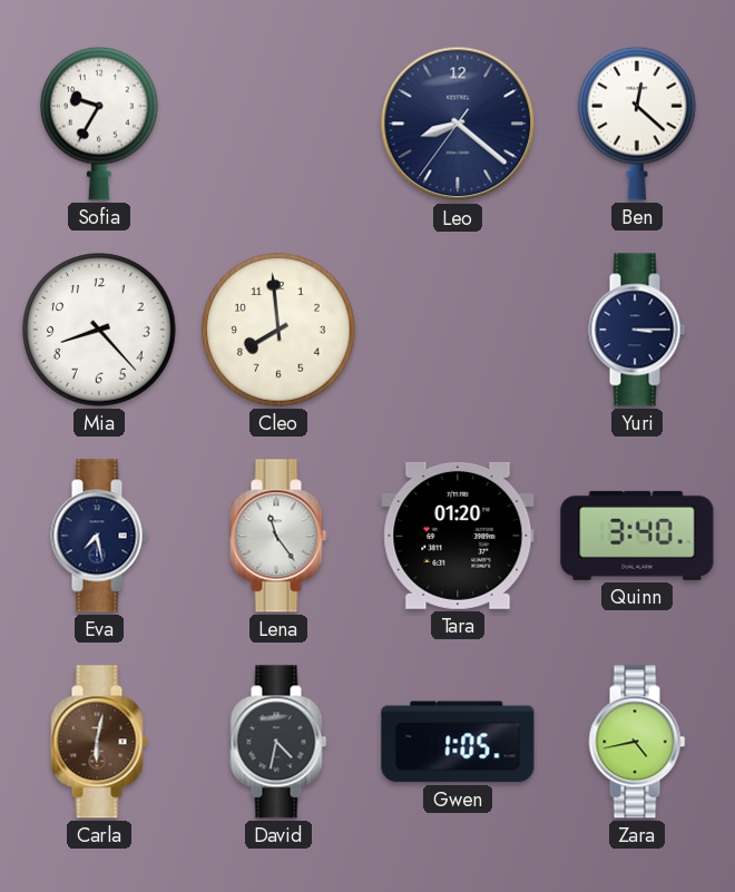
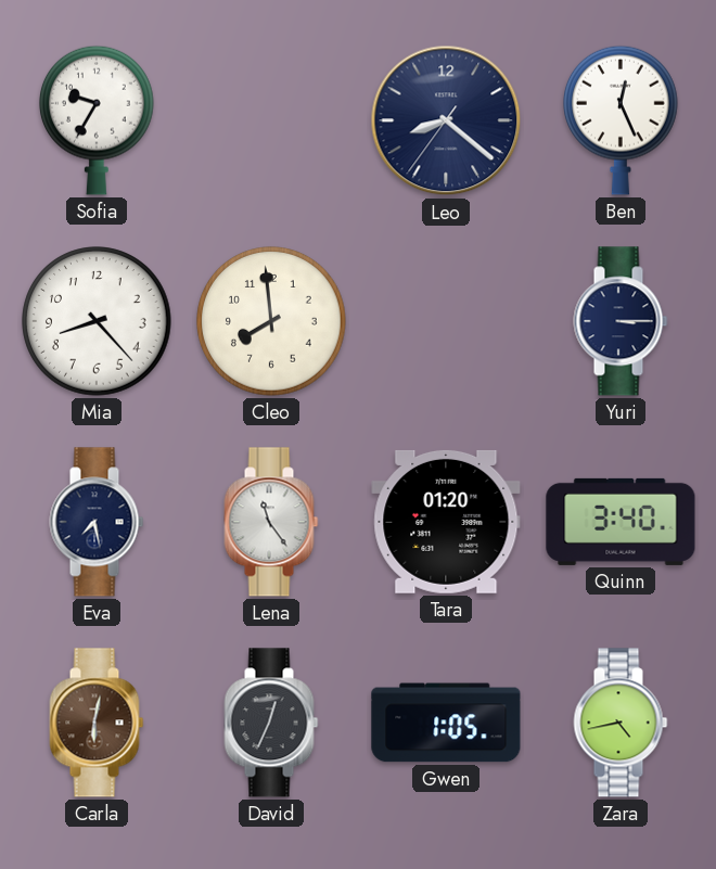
Ben: 12:22 -> 12:26
David: 4:32 -> 12:34
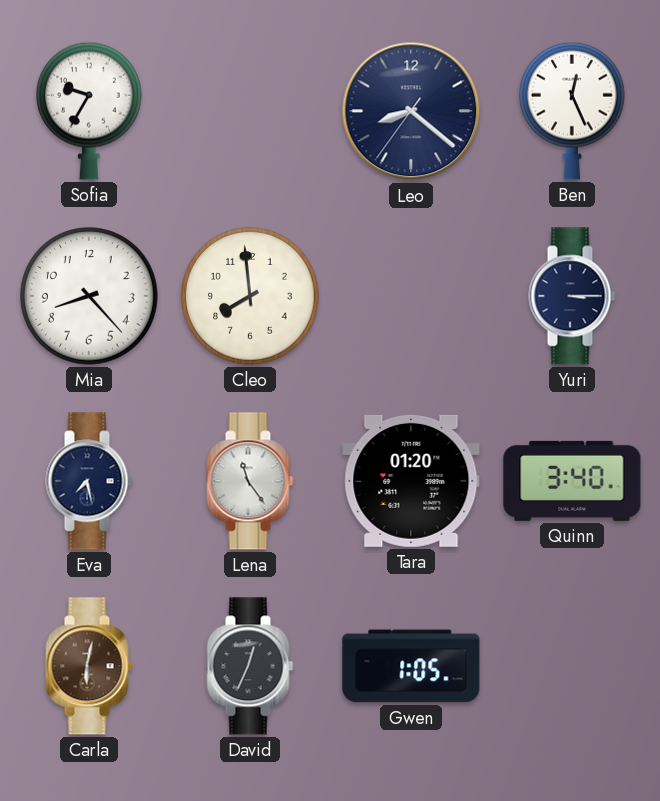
Zara: 4:43 -> none
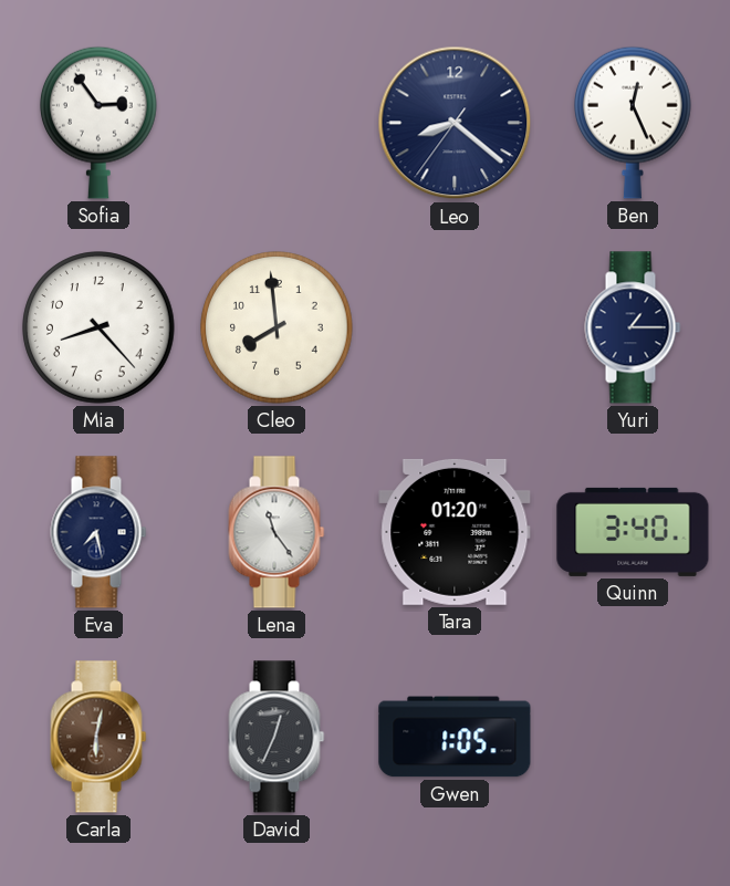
Sofia: 9:35 -> 2:54
Yuri: 3:15 -> 1:15
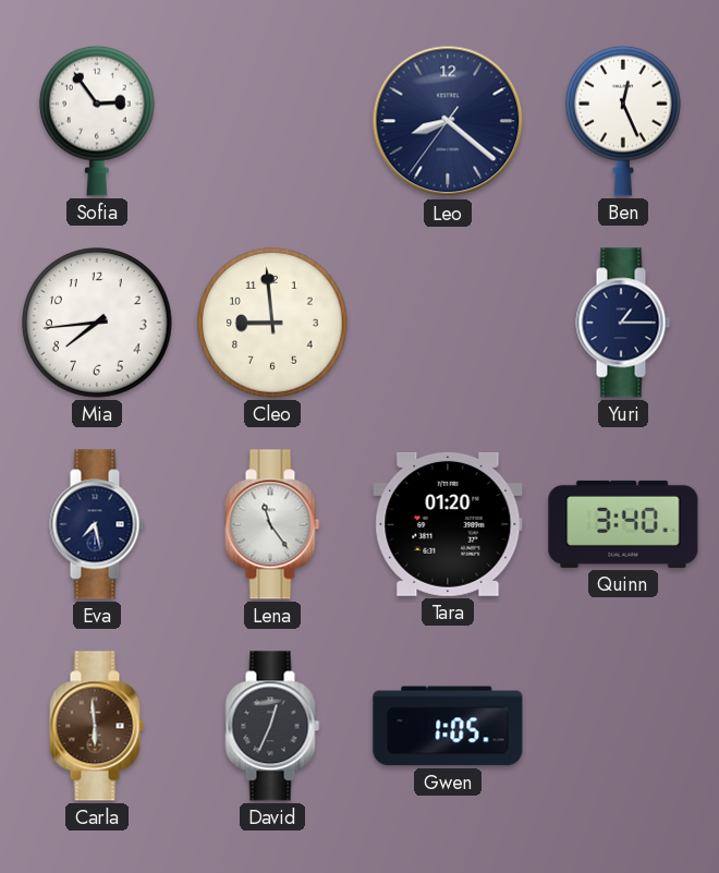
Mia: 8:23 -> 7:44
Cleo: 7:59 -> 8:59
Carla: 6:02 -> 5:59
